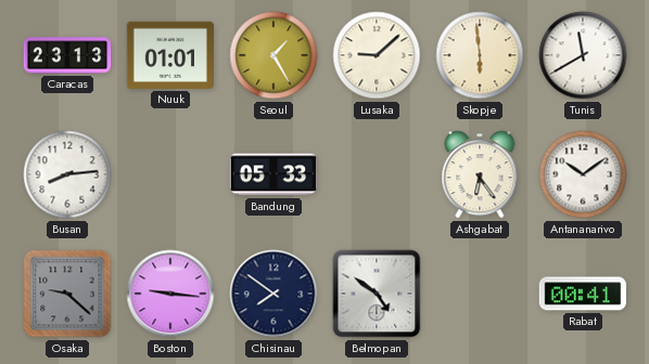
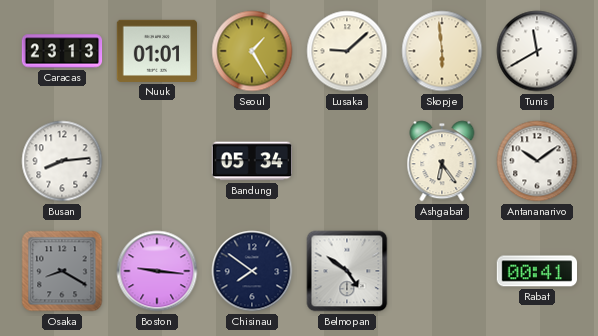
Bandung: 05:33 -> 05:34
Osaka: 9:22 -> 8:20
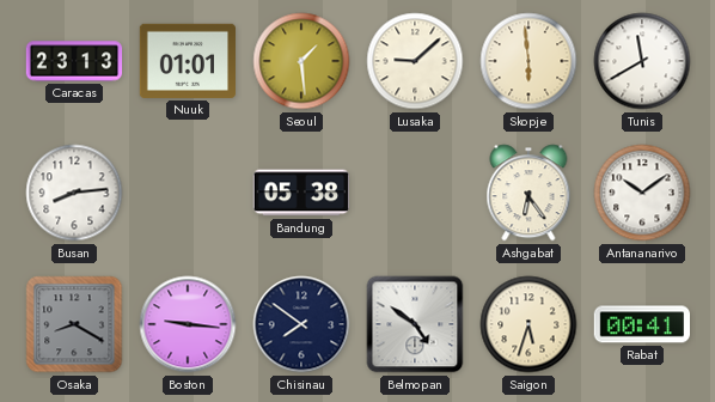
Seoul: 1:25 -> 1:29
Bandung: 05:34 -> 05:38
Saigon: none -> 5:33
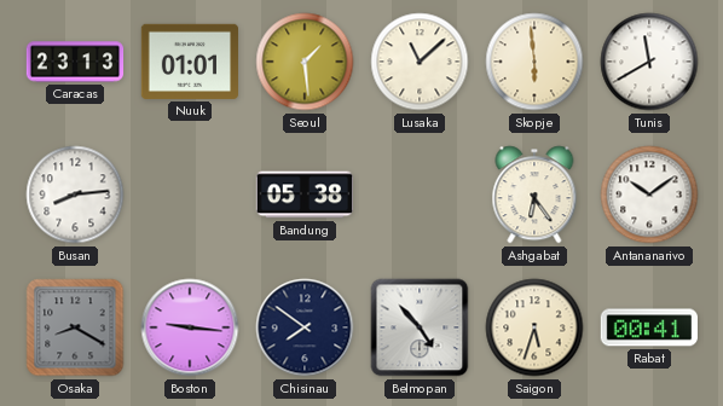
Lusaka: 9:08 -> 11:08
Belmopan: 4:51 -> 4:53
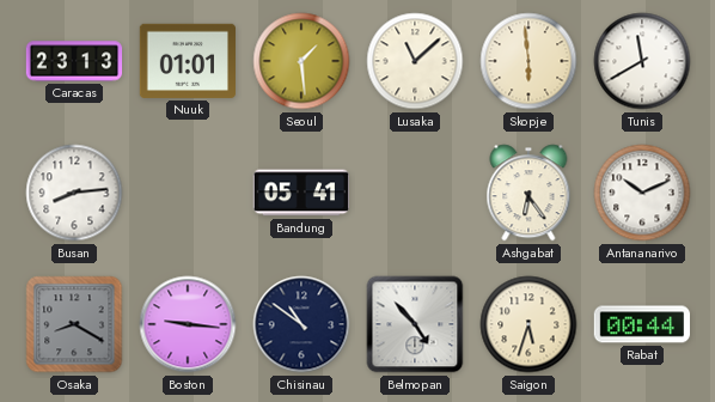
Bandung: 05:38 -> 05:41
Antananarivo: 10:09 -> 10:11
Chisinau: 7:51 -> 10:51
Rabat: 00:41 -> 00:44
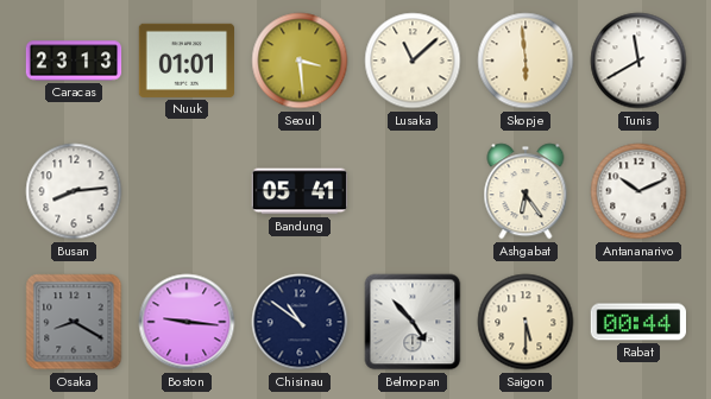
Seoul: 1:29 -> 3:29
Saigon: 5:33 -> 5:30
